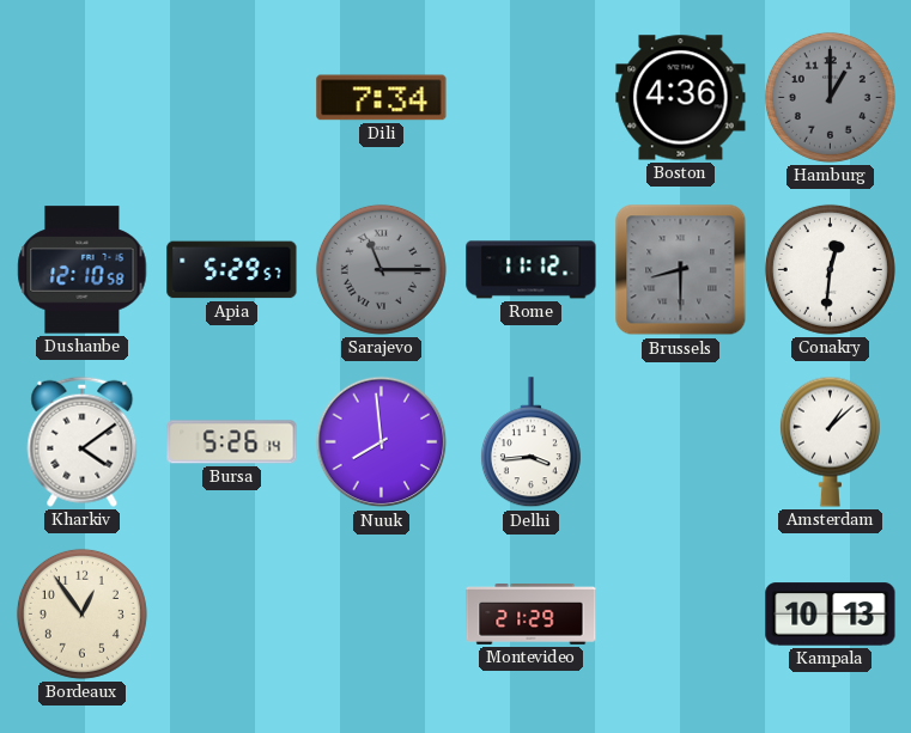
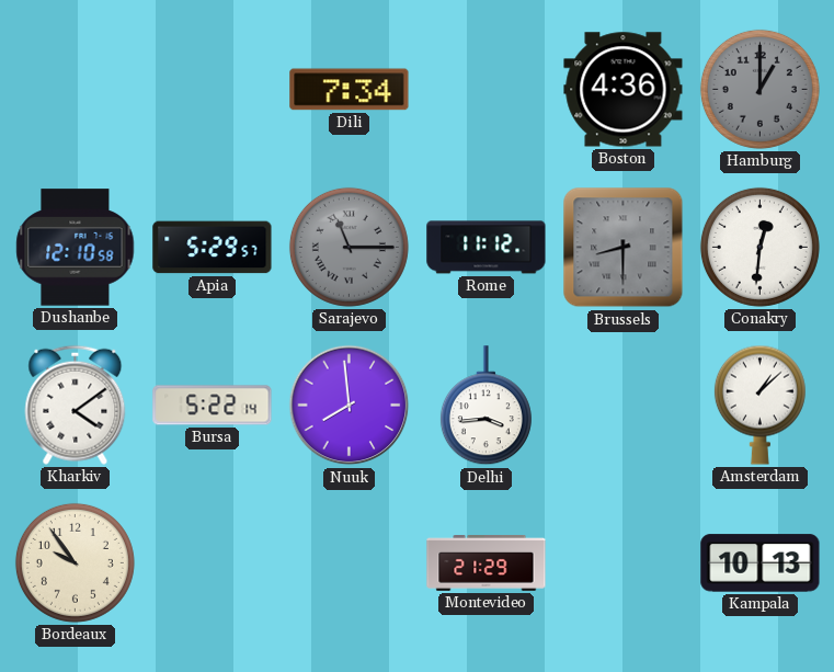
Bursa: 5:26 -> 5:22
Bordeaux: 12:54 -> 9:54
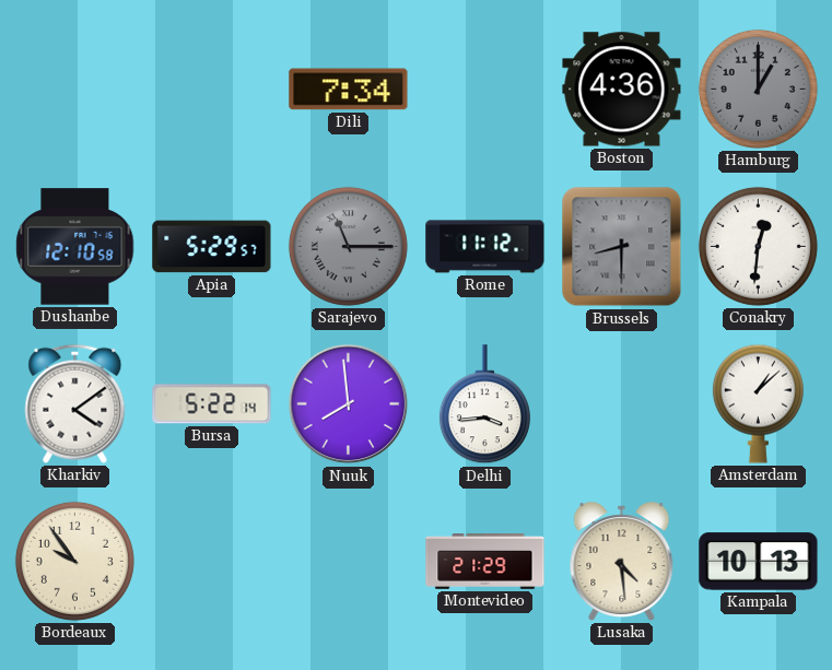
Lusaka: none -> 4:29
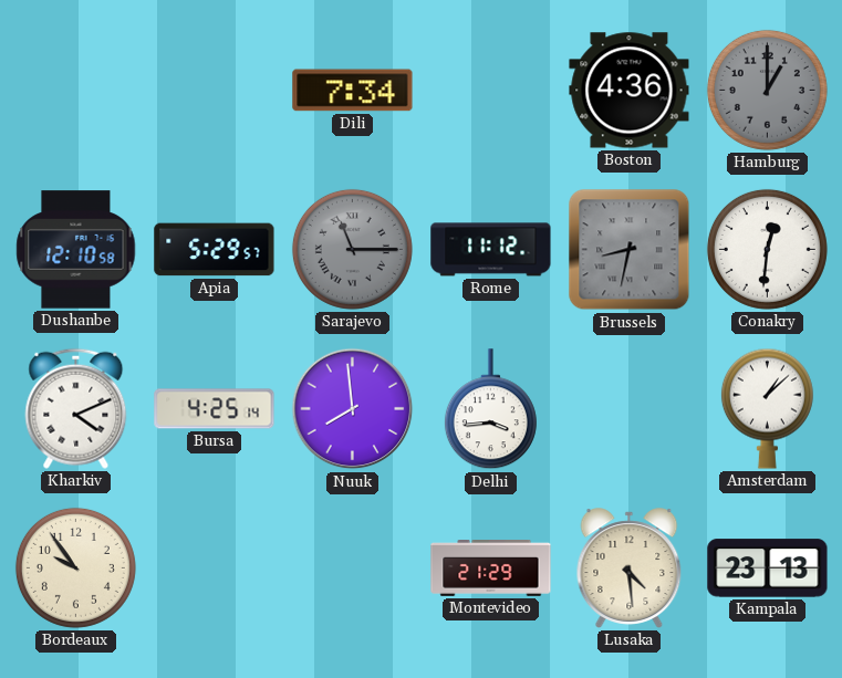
Brussels: 8:30 -> 8:32
Kharkiv: 4:09 -> 4:11
Bursa: 5:22 -> 4:25
Kampala: 10:13 -> 23:13
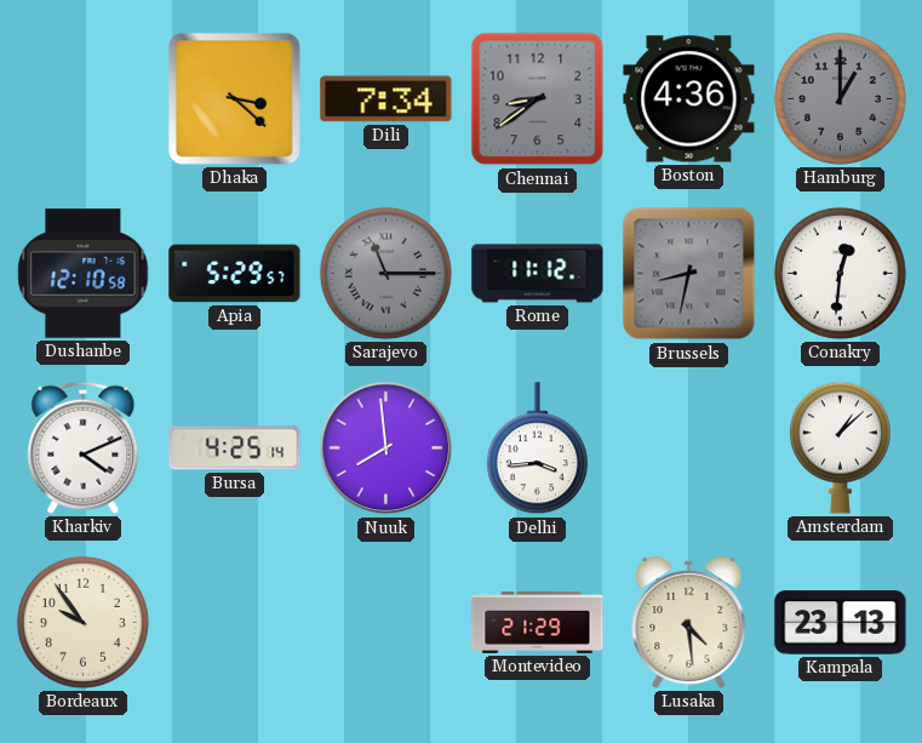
Dhaka: none -> 3:22
Chennai: none -> 8:39
